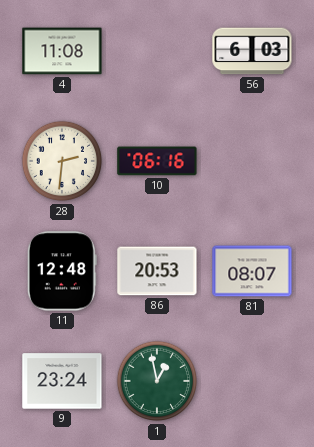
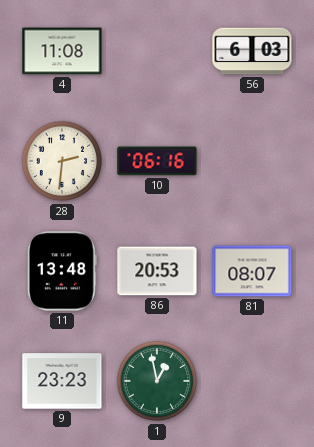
11: 12:48 -> 13:48
9: 23:24 -> 23:23
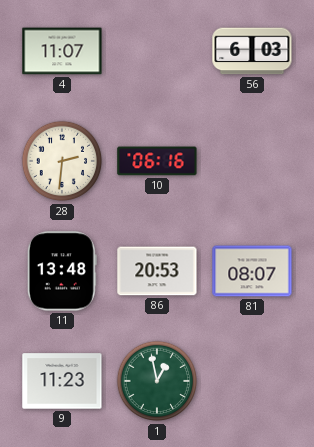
4: 11:08 -> 11:07
9: 23:23 -> 11:23
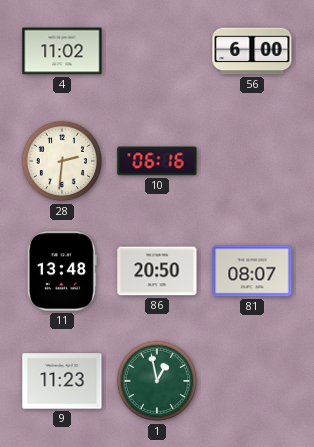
4: 11:07 -> 11:02
56: 6:03 -> 6:00
86: 20:53 -> 20:50
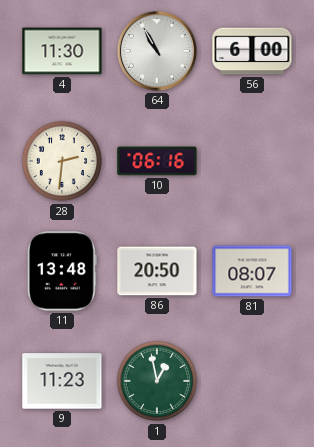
4: 11:02 -> 11:30
64: none -> 10:55
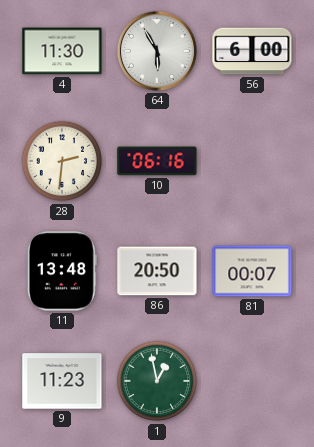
64: 10:55 -> 5:55
81: 08:07 -> 00:07
